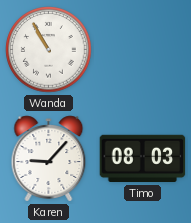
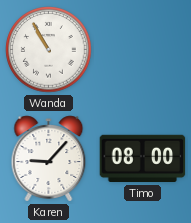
Timo: 08:03 -> 08:00
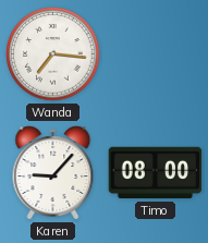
Wanda: 10:55 -> 7:16
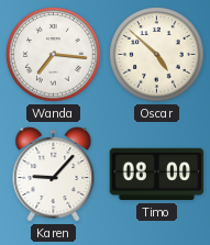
Oscar: none -> 4:52
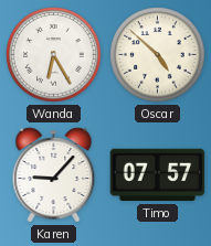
Wanda: 7:16 -> 6:25
Timo: 08:00 -> 07:57
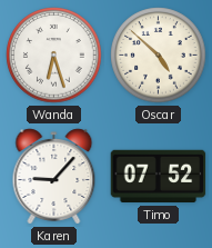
Wanda: 6:25 -> 6:27
Timo: 07:57 -> 07:52
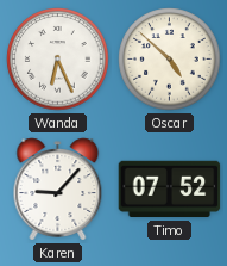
Wanda: 6:27 -> 6:26
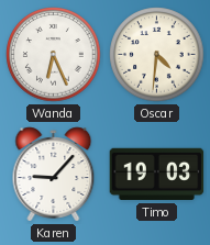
Oscar: 4:52 -> 4:31
Timo: 07:52 -> 19:03
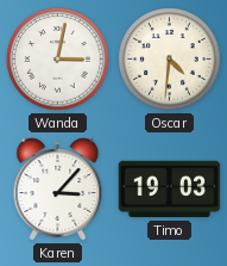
Wanda: 6:26 -> 3:02
Karen: 9:07 -> 3:07
